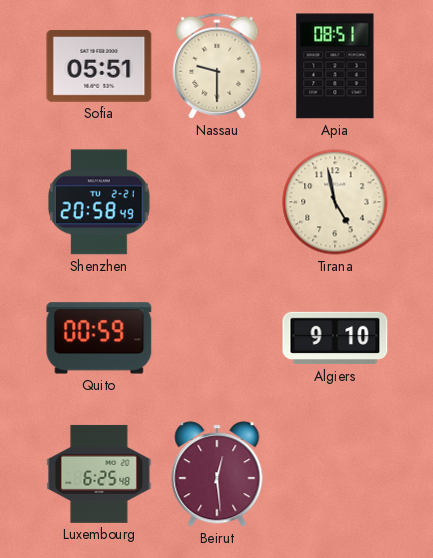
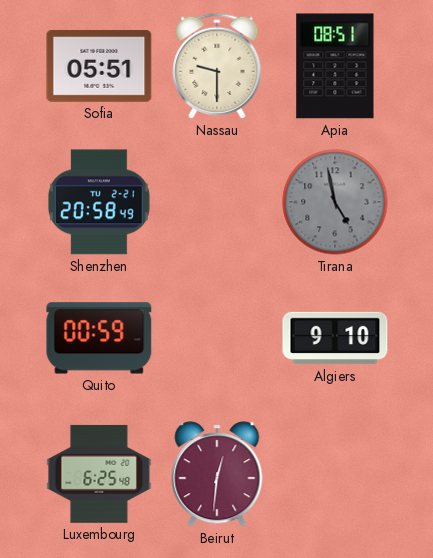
Tirana dial: cream -> grey
Beirut: 12:29 -> 12:31
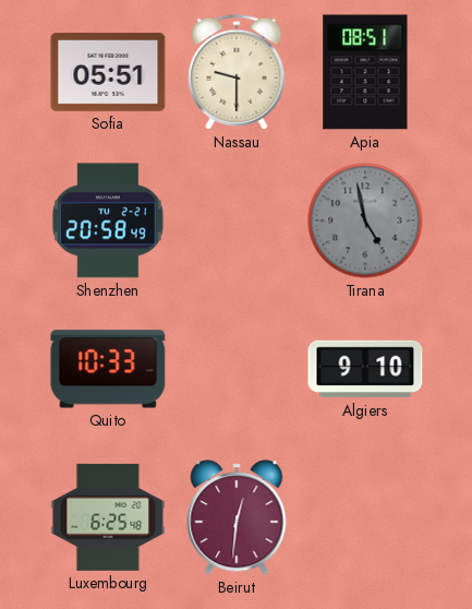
Quito: 00:59 -> 10:33
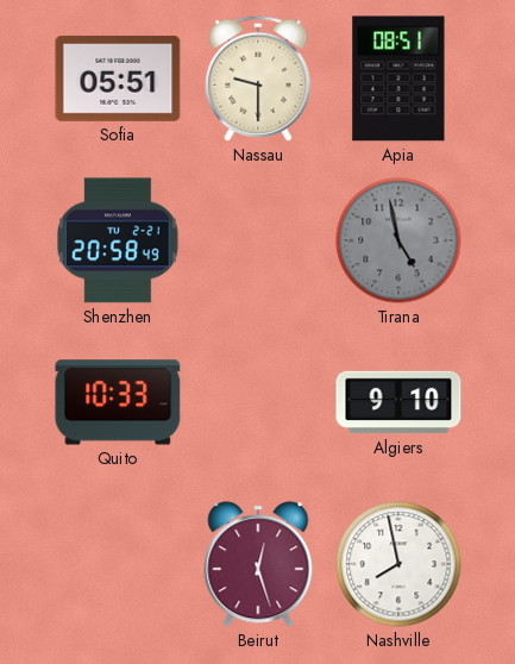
Luxembourg: 6:25 -> none
Beirut: 12:31 -> 12:27
Nashville: none -> 7:58
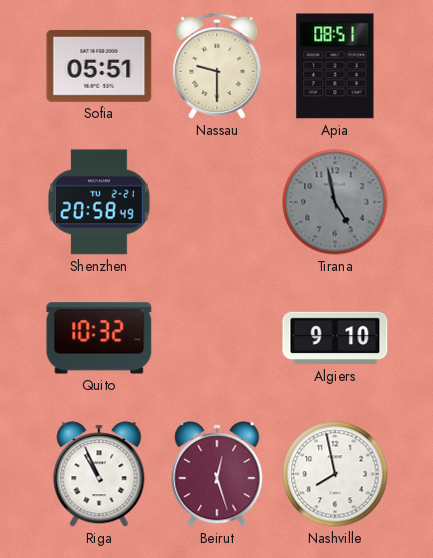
Quito: 10:33 -> 10:32
Riga: none -> 10:56
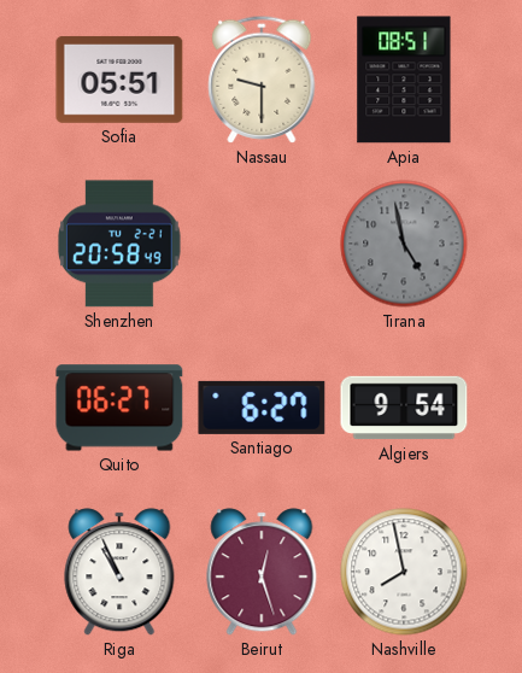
Quito: 10:32 -> 06:27
Santiago: none -> 6:27
Algiers: 9:10 -> 9:54
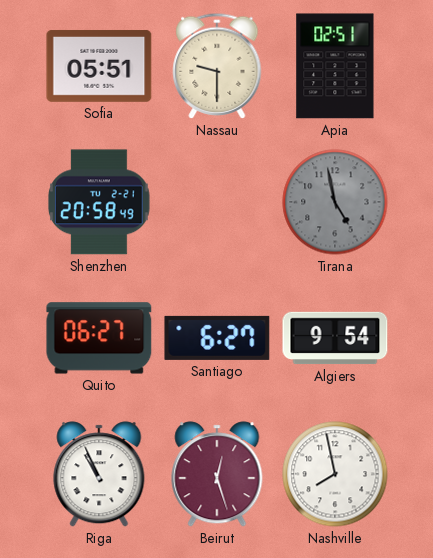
Apia: 08:51 -> 02:51
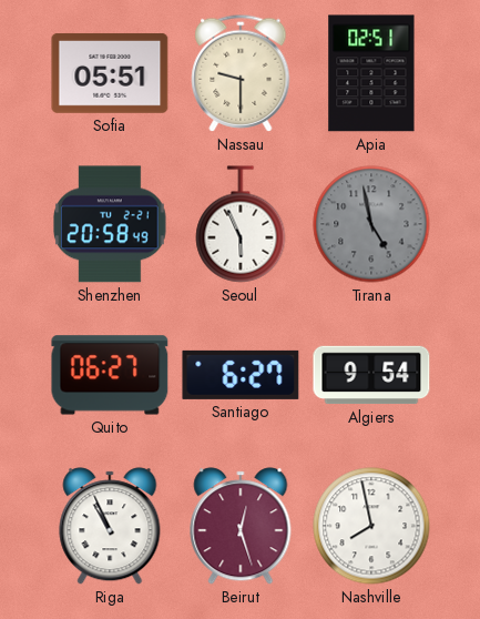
Seoul: none -> 5:56
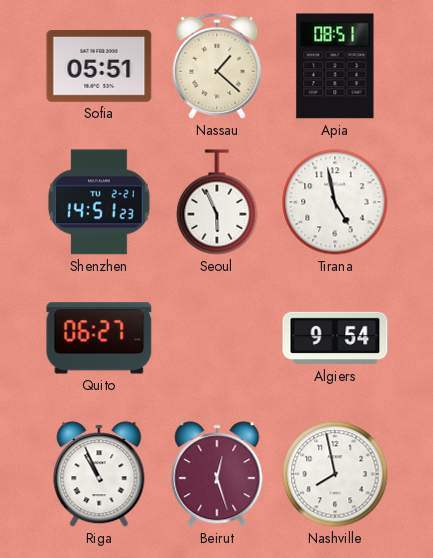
Nassau: 9:30 -> 1:22
Apia: 02:51 -> 08:51
Shenzhen: 20:58 -> 14:51
Tirana dial: grey -> white
Santiago: 6:27 -> none
